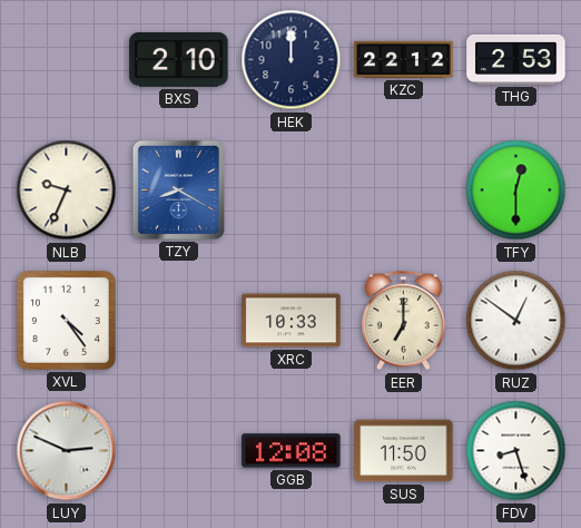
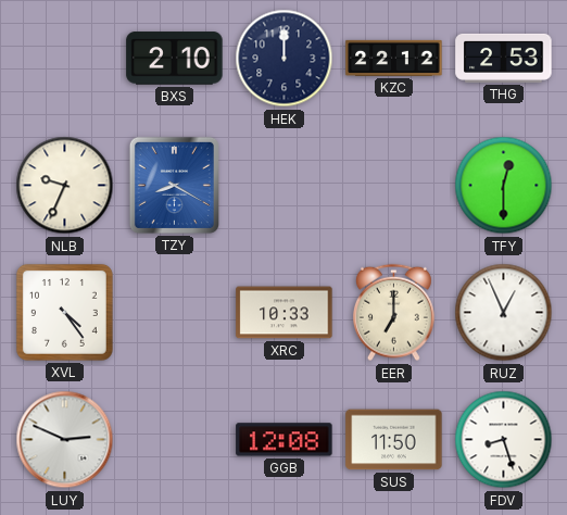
RUZ: 12:51 -> 12:56
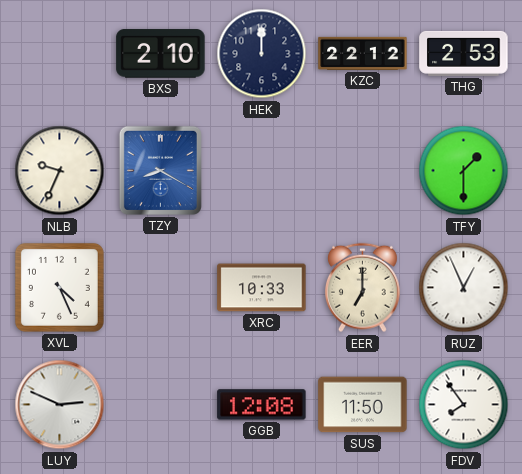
TFY: 12:30 -> 1:30
XVL: 4:24 -> 4:26
FDV: 8:27 -> 7:54
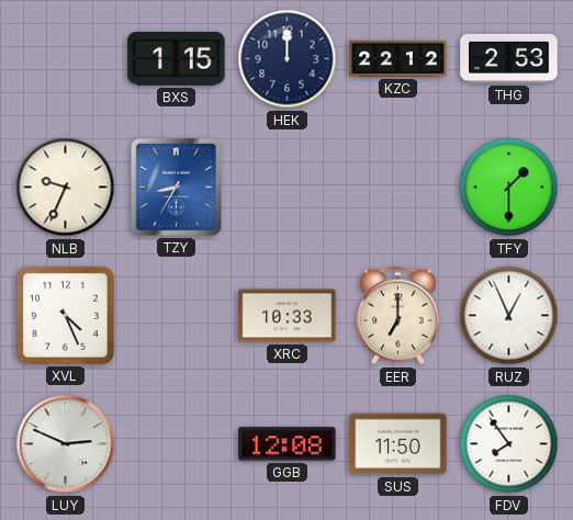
BXS: 2:10 -> 1:15
TZY: 8:20 -> 8:35
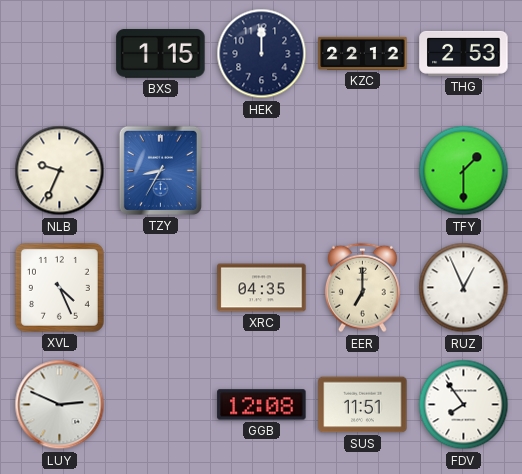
XRC: 10:33 -> 04:35
SUS: 11:50 -> 11:51
